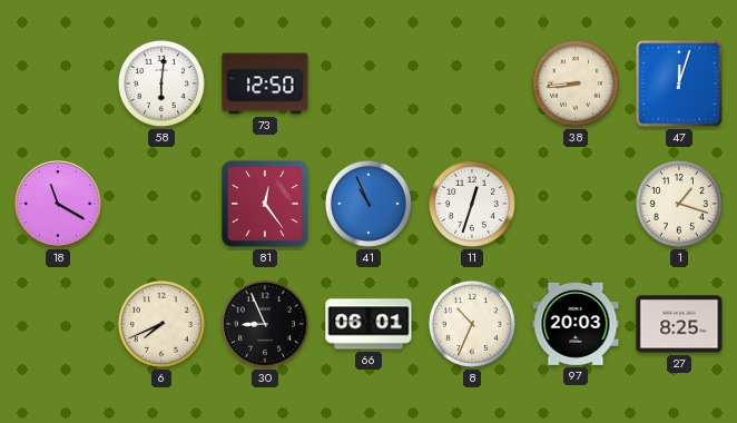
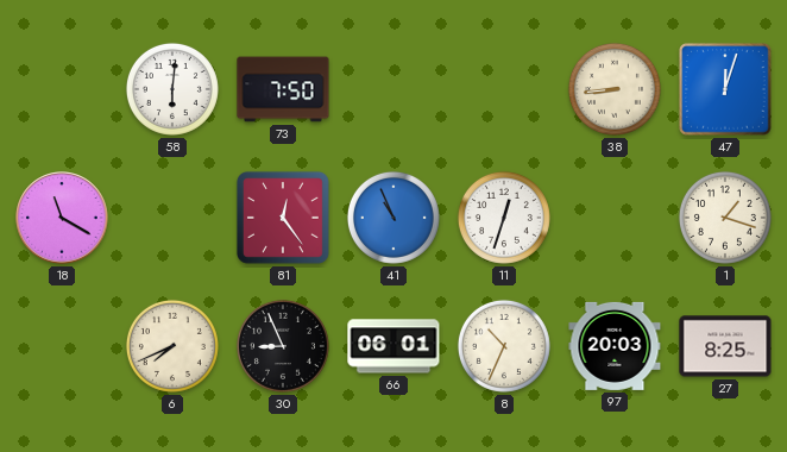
73: 12:50 -> 7:50
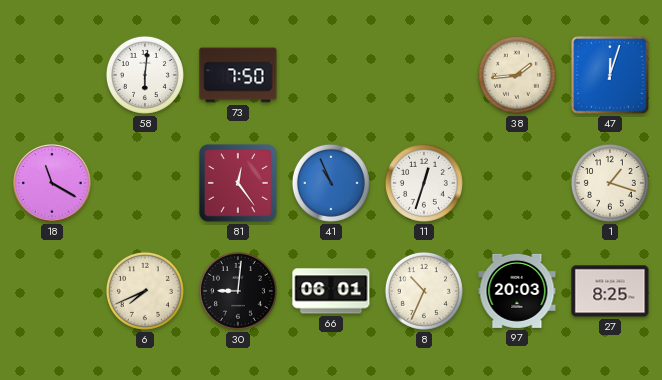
38: 8:44 -> 1:44
30: 8:56 -> 9:01
